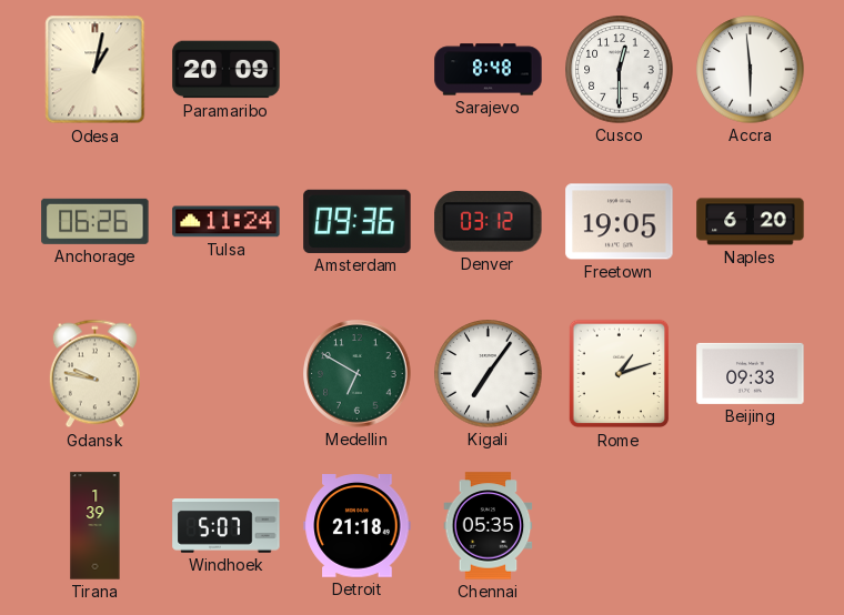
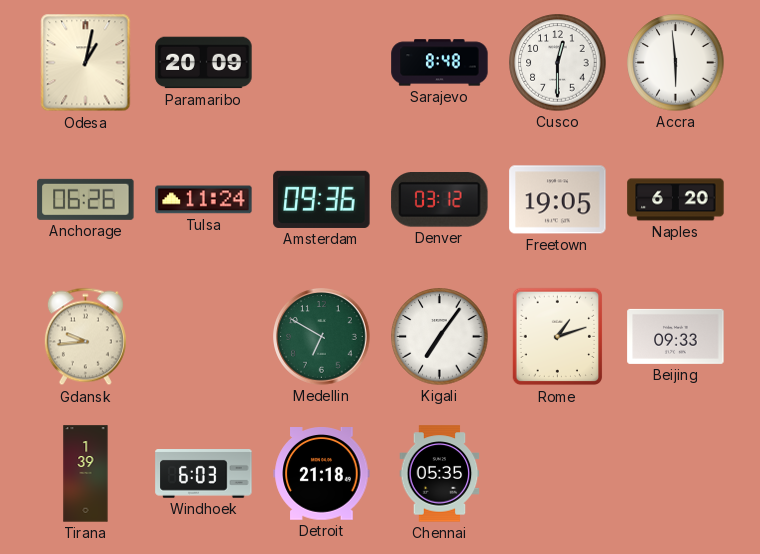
Gdansk: 9:47 -> 9:44
Windhoek: 5:07 -> 6:03
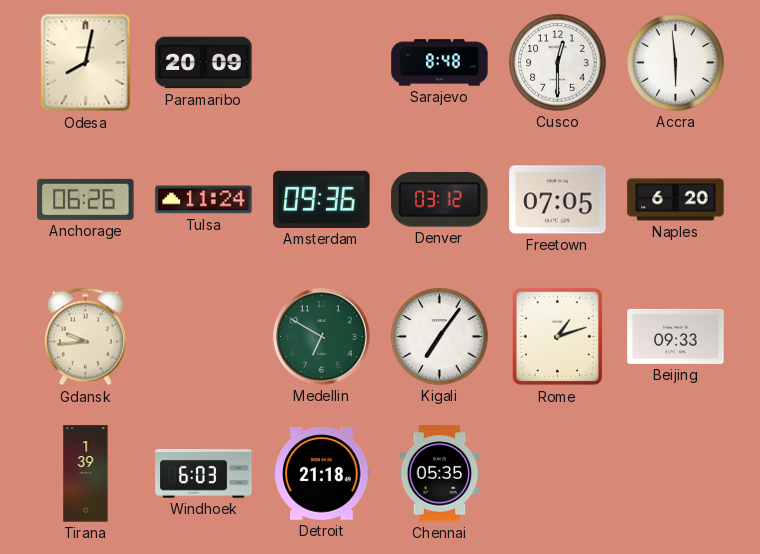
Odesa: 1:02 -> 8:02
Freetown: 19:05 -> 07:05
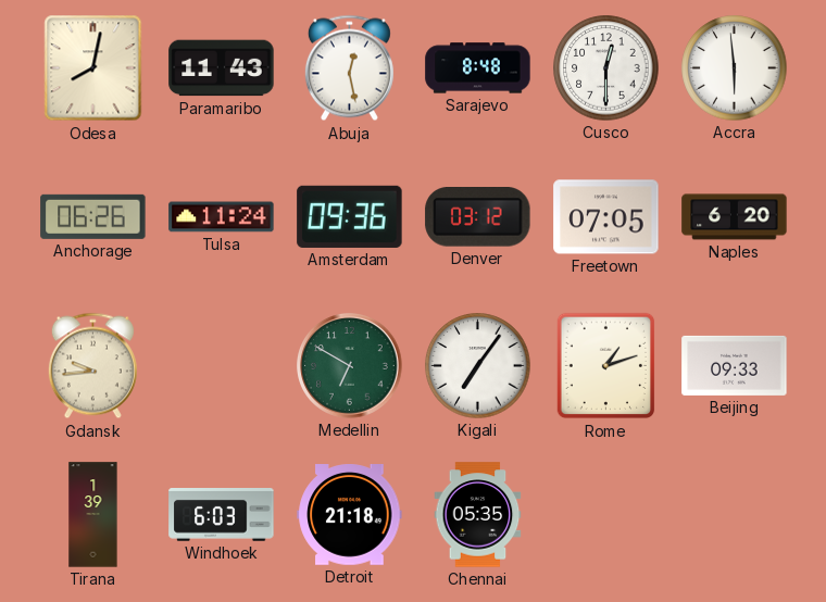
Paramaribo: 20:09 -> 11:43
Abuja: none -> 12:28
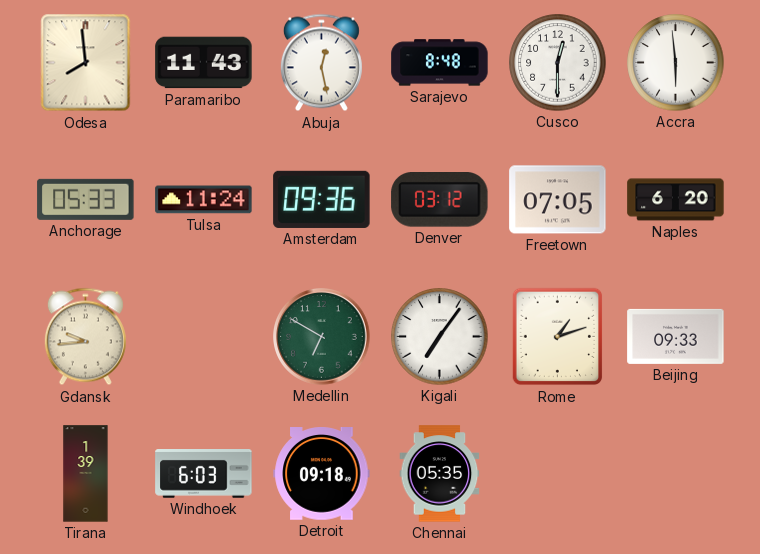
Odesa: 8:02 -> 7:59
Anchorage: 06:26 -> 05:33
Detroit: 21:18 -> 09:18
